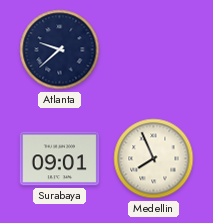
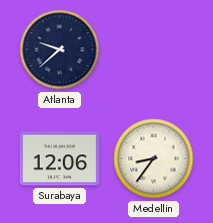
Surabaya: 09:01 -> 12:06
Medellin: 7:56 -> 8:36
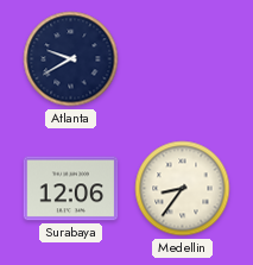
Atlanta: 9:38 -> 9:40
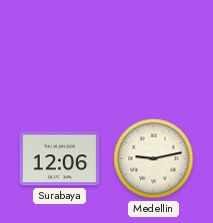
Atlanta: 9:40 -> none
Medellin: 8:36 -> 9:13
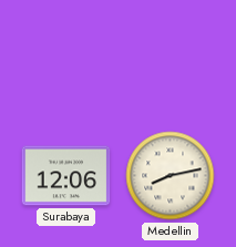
Medellin: 9:13 -> 8:13
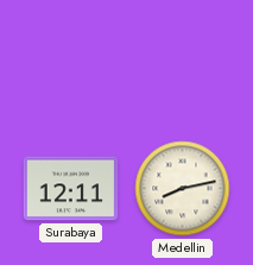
Surabaya: 12:06 -> 12:11
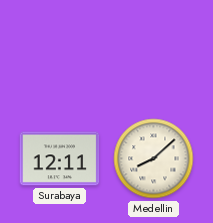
Medellin: 8:13 -> 8:08
